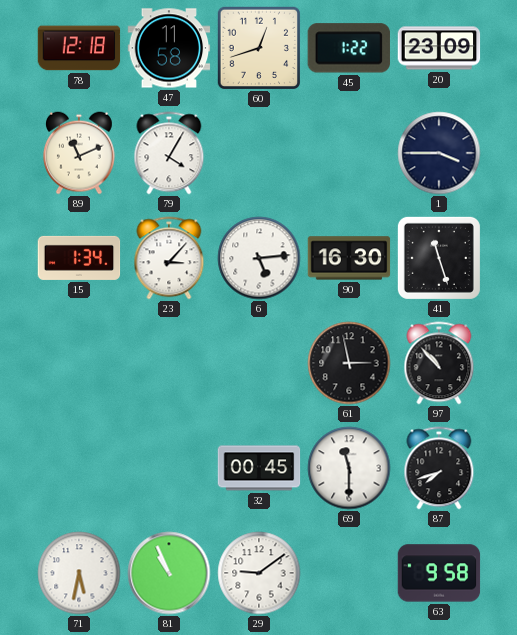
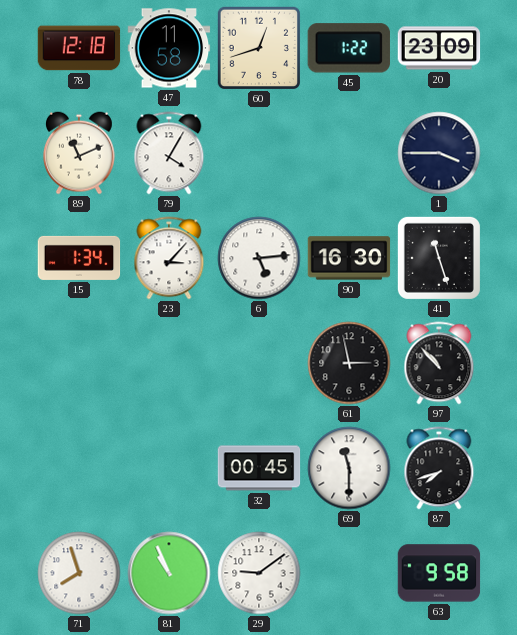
71: 5:32 -> 7:57
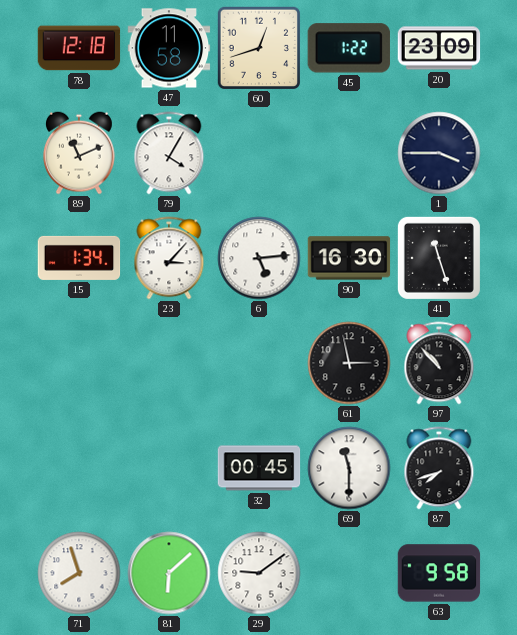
81: 10:56 -> 6:08
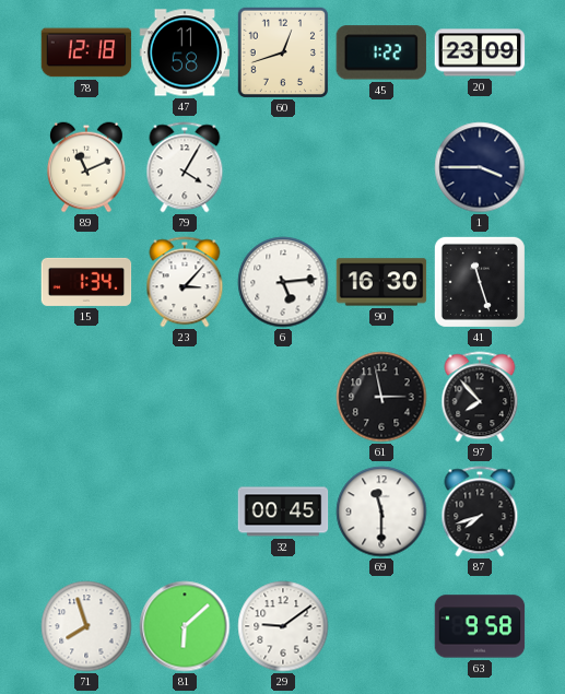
97: 10:53 -> 7:53
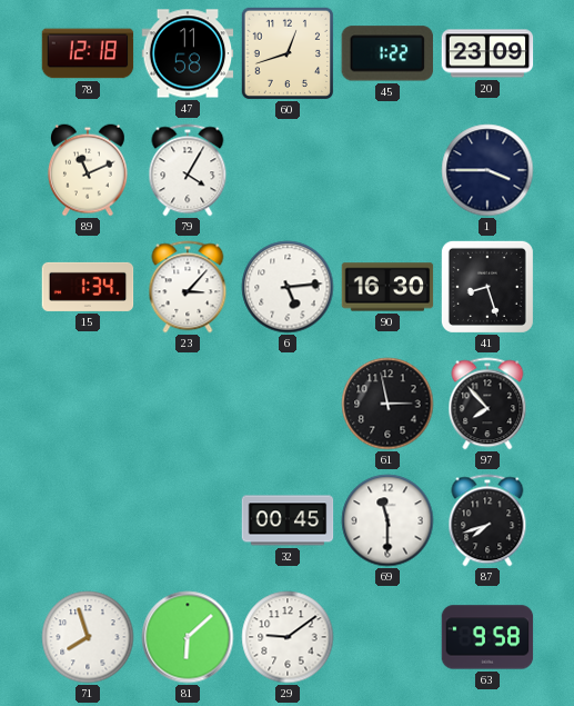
41: 11:27 -> 8:27
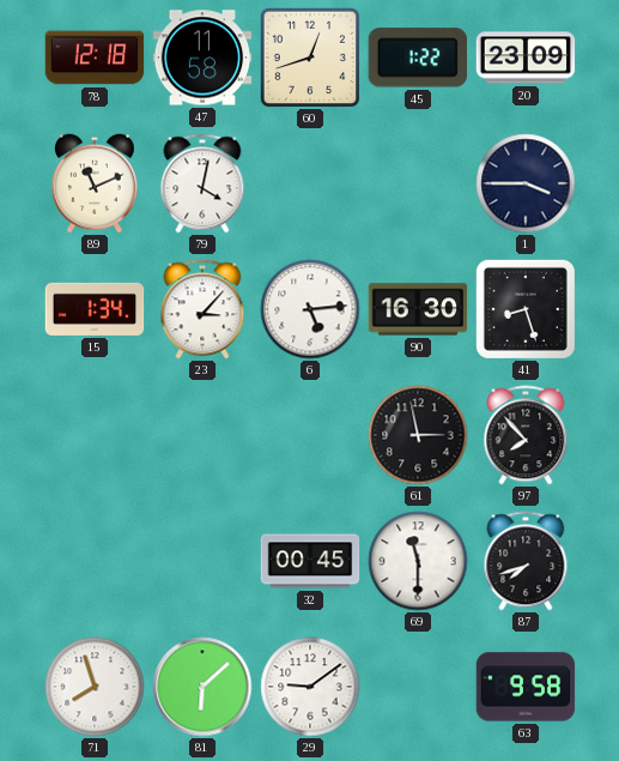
79: 4:05 -> 4:02
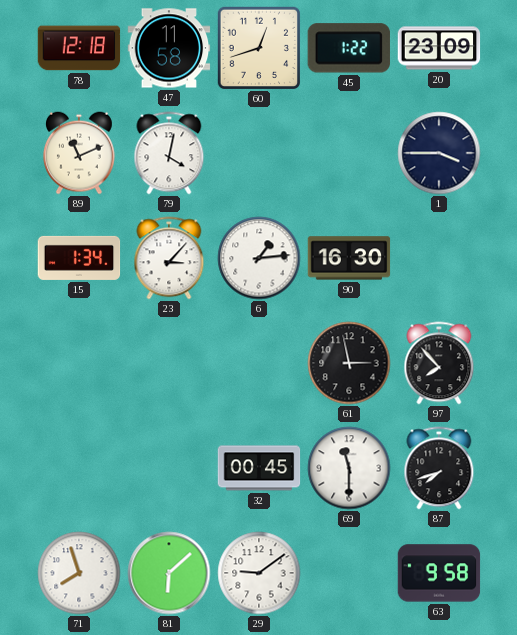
6: 5:14 -> 1:14
41: 8:27 -> none
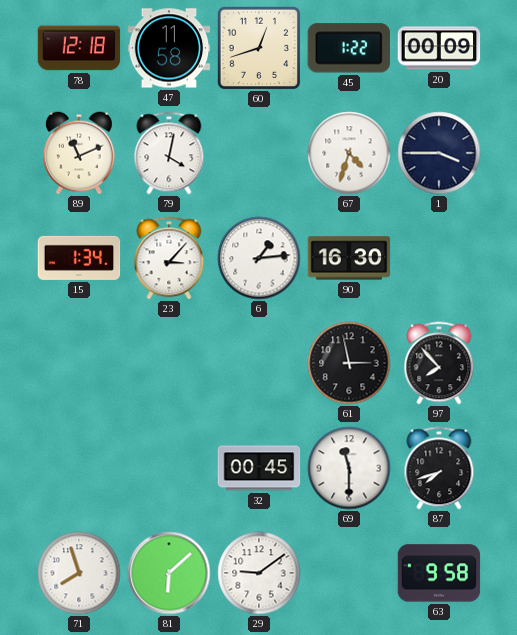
20: 23:09 -> 00:09
67: none -> 4:33
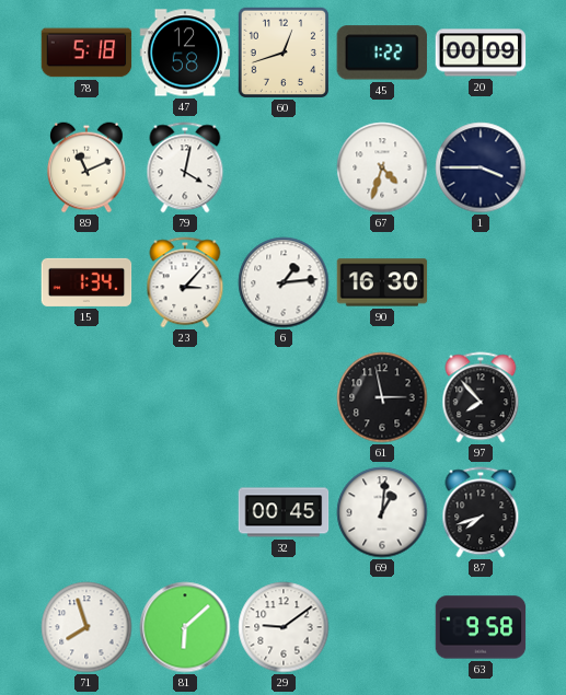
78: 12:18 -> 5:18
47: 11:58 -> 12:58
69: 11:30 -> 1:01
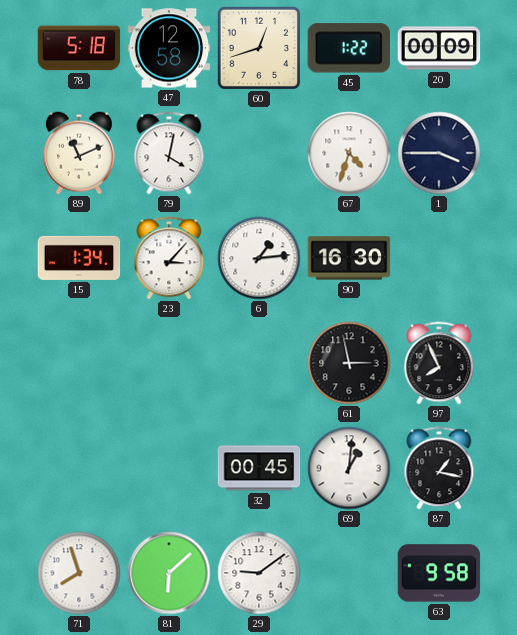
97: 7:53 -> 7:56
87: 7:42 -> 1:17
